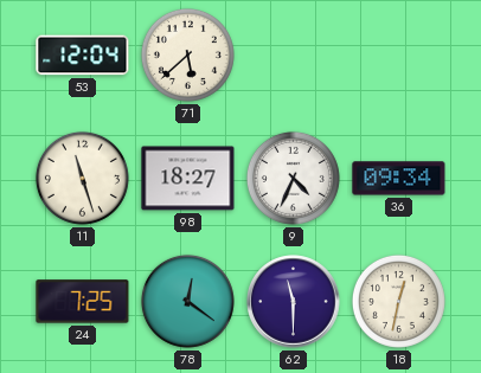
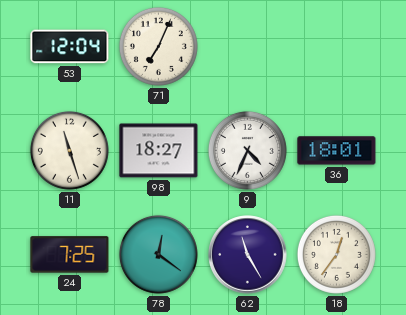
71: 5:38 -> 7:04
36: 09:34 -> 18:01
62: 11:30 -> 11:25
18: 12:32 -> 12:36
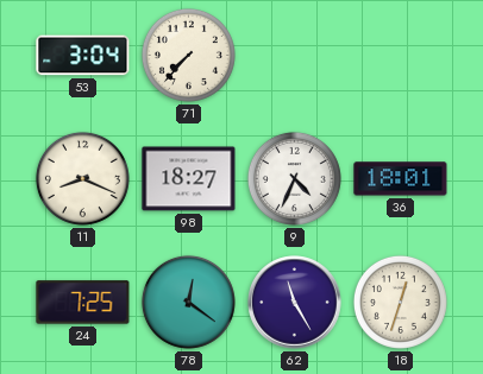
53: 12:04 -> 3:04
71: 7:04 -> 7:37
11: 11:27 -> 8:19
18: 12:36 -> 12:33
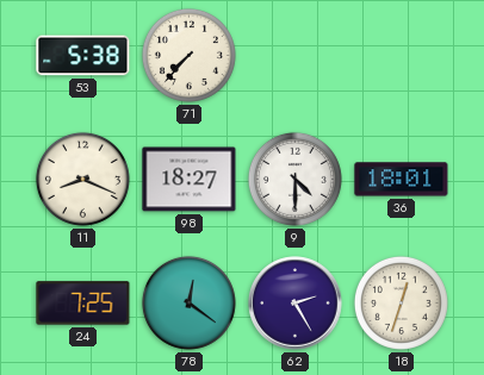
53: 3:04 -> 5:38
9: 4:34 -> 4:30
62: 11:25 -> 2:25
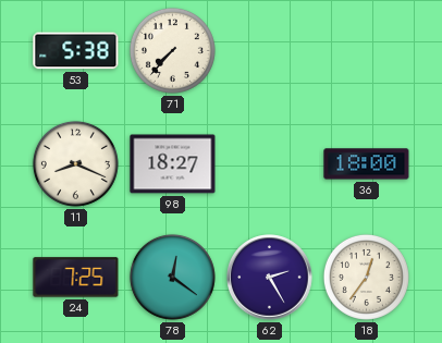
9: 4:30 -> none
36: 18:01 -> 18:00
18: 12:33 -> 12:36
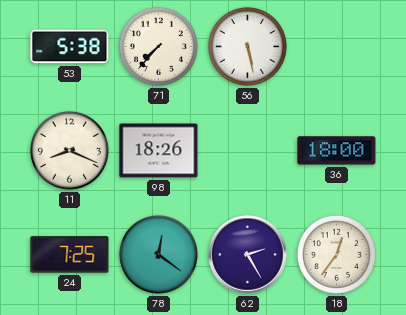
56: none -> 5:28
98: 18:27 -> 18:26
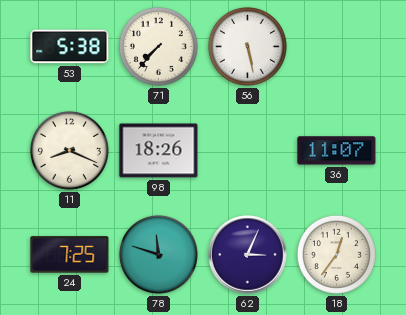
36: 18:00 -> 11:07
78: 12:21 -> 11:48
62: 2:25 -> 3:04
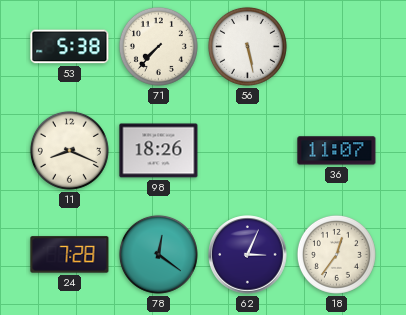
24: 7:25 -> 7:28
78: 11:48 -> 12:21
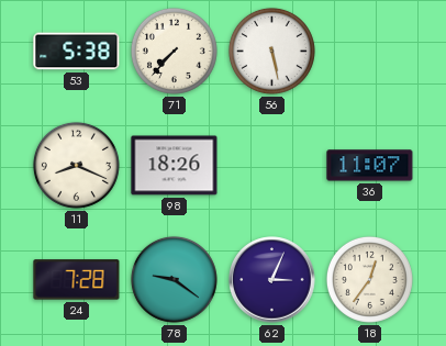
78: 12:21 -> 9:21
